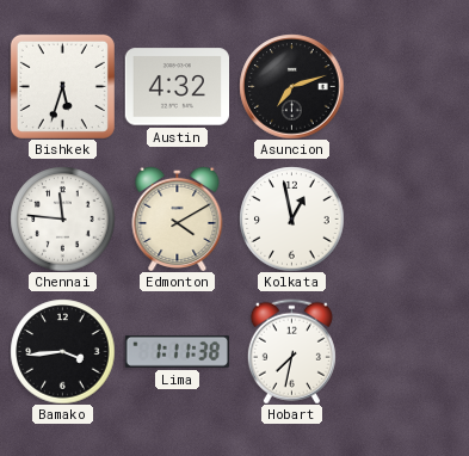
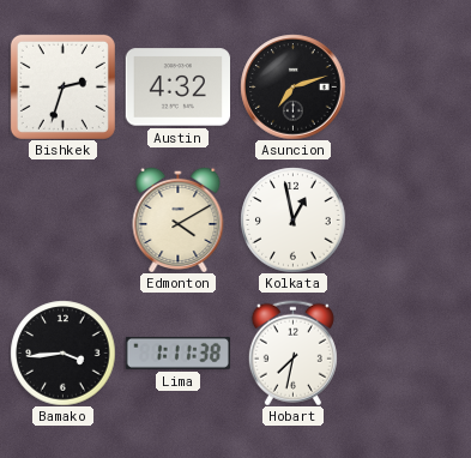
Bishkek: 5:33 -> 2:33
Chennai: 11:46 -> none
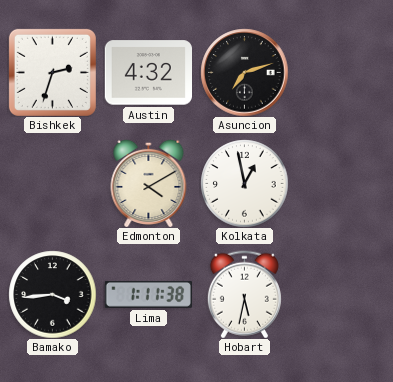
Hobart: 7:32 -> 5:32
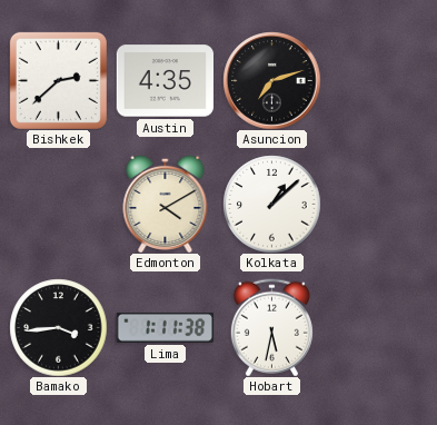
Bishkek: 2:33 -> 2:38
Austin: 4:32 -> 4:35
Kolkata: 12:58 -> 1:08
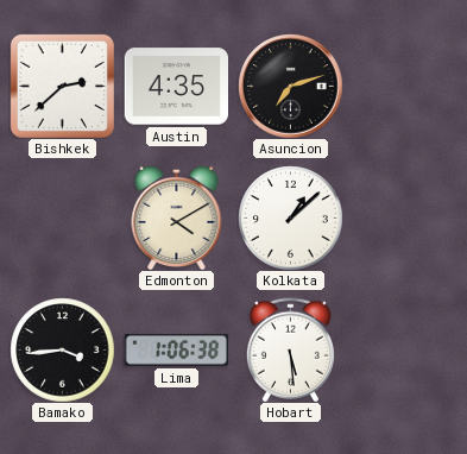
Lima: 1:11 -> 1:06
Hobart: 5:32 -> 5:29
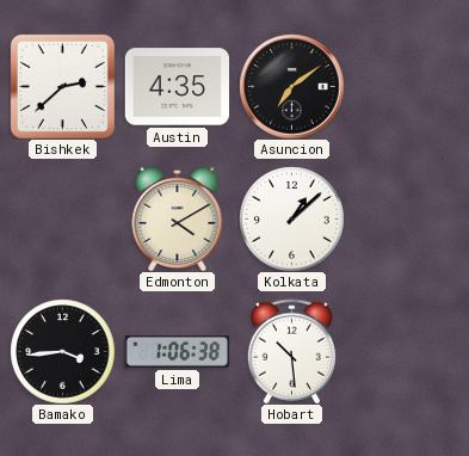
Asuncion: 7:12 -> 7:09
Hobart: 5:29 -> 10:29
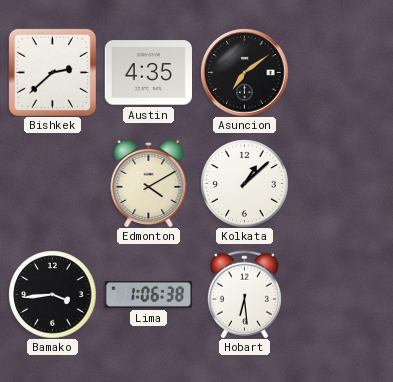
Hobart: 10:29 -> 6:29
